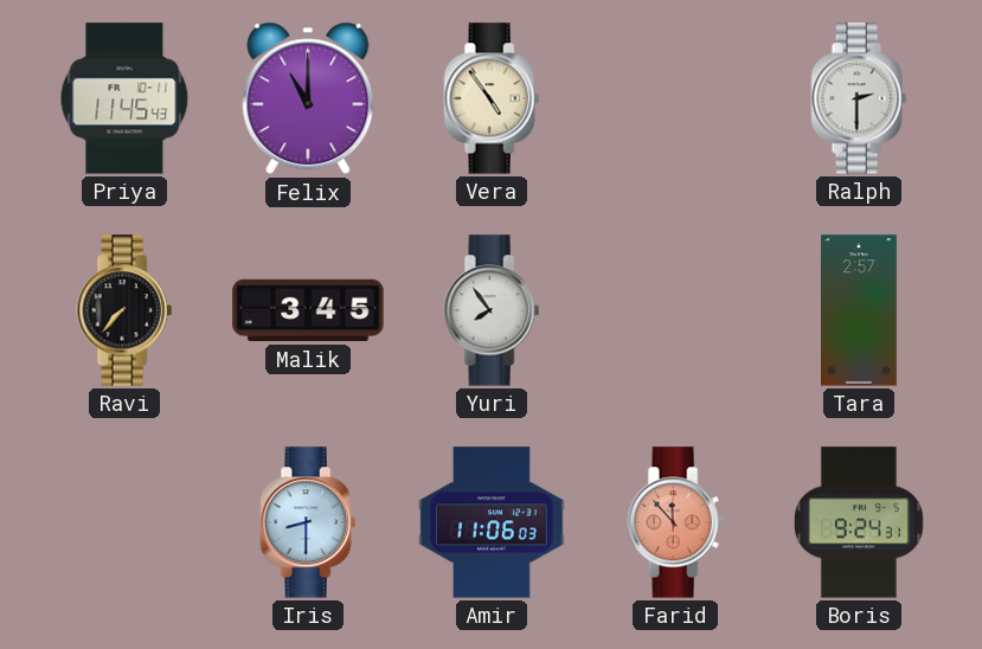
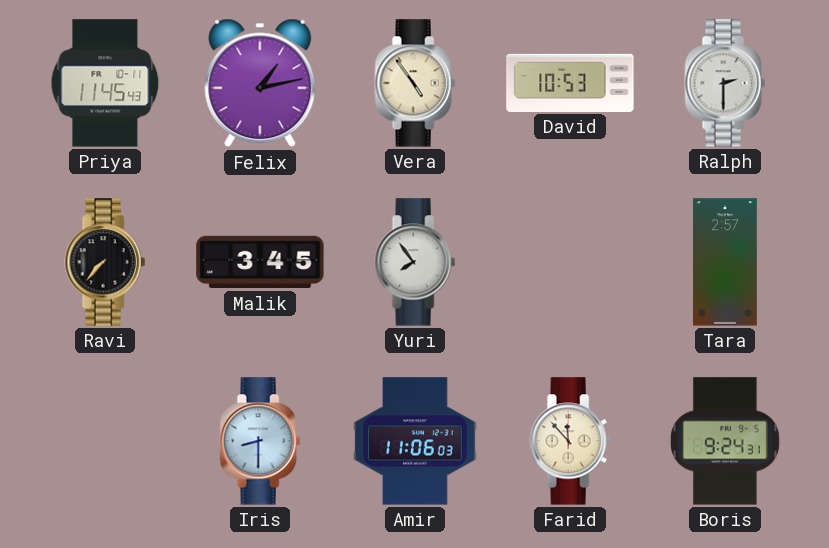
Felix: 11:00 -> 1:13
David: none -> 10:53
Farid dial: salmon -> cream
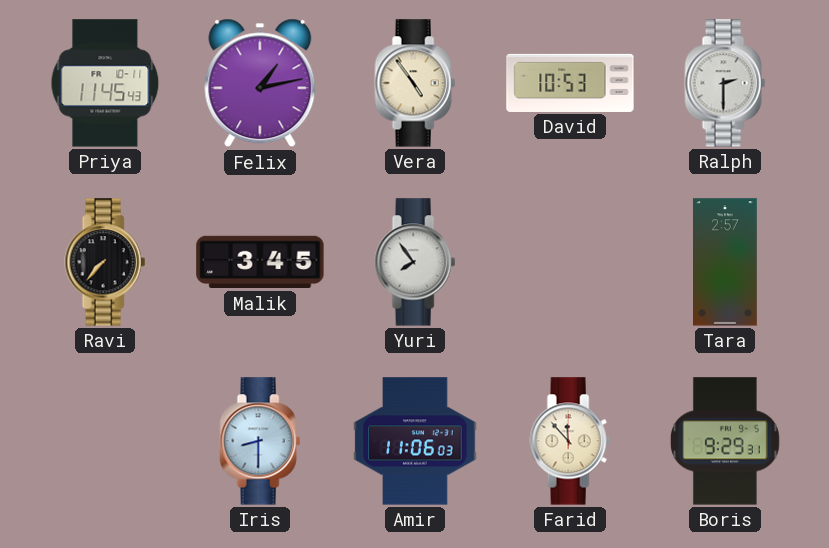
Boris: 9:24 -> 9:29
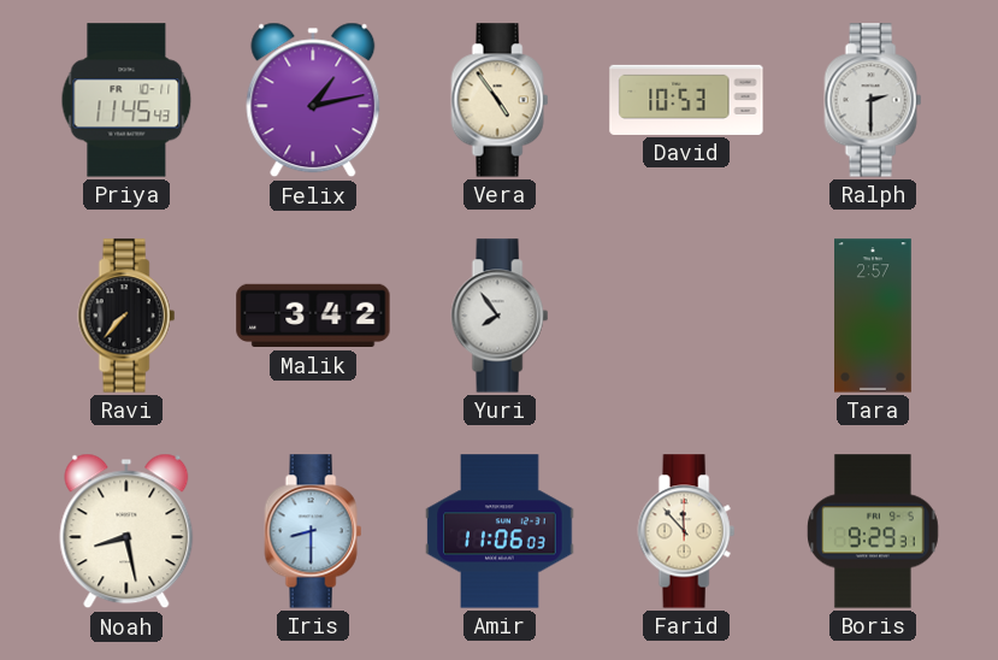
Malik: 3:45 -> 3:42
Noah: none -> 8:28
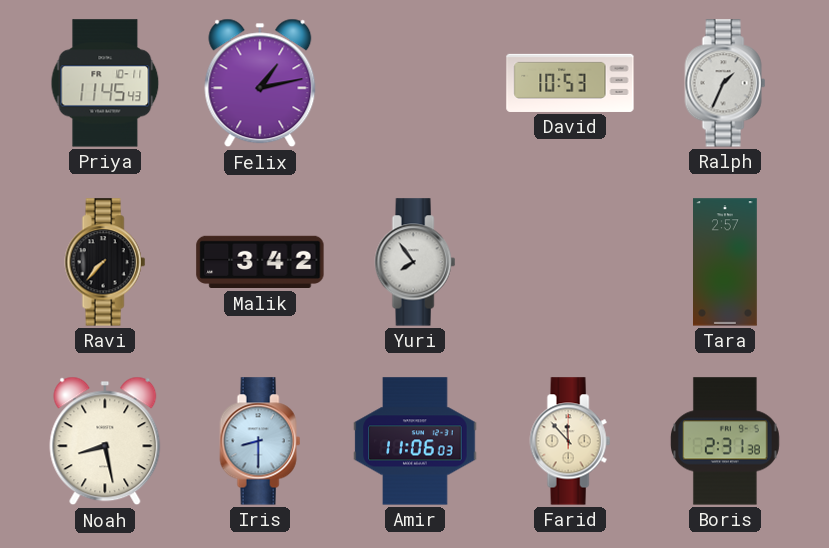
Vera: 4:54 -> none
Ralph: 2:30 -> 1:34
Boris: 9:29 -> 2:31
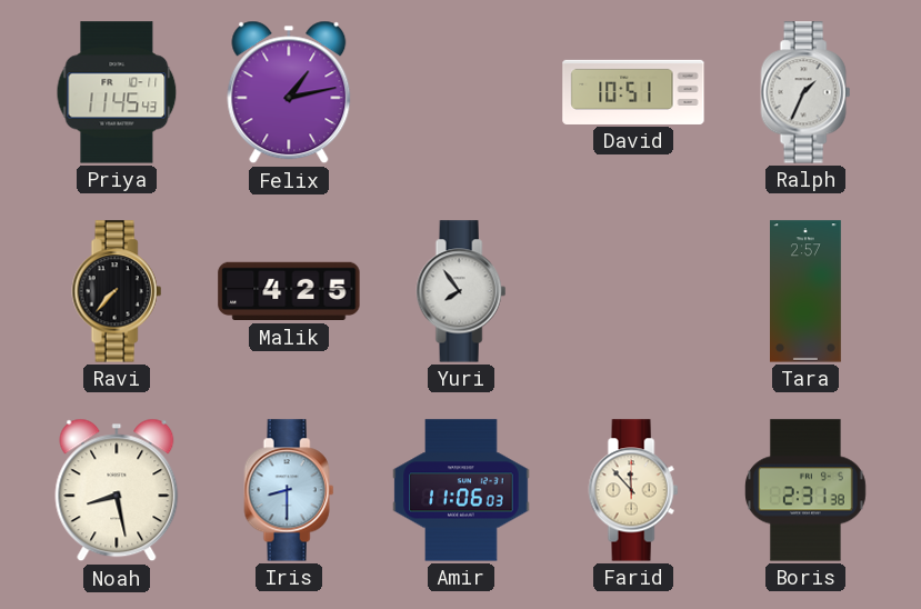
David: 10:53 -> 10:51
Malik: 3:42 -> 4:25
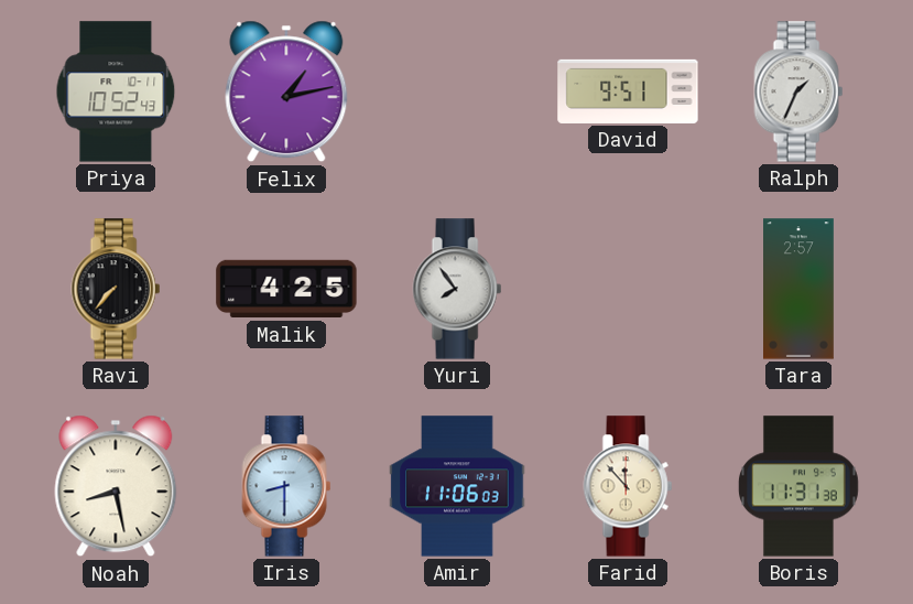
Priya: 11:45 -> 10:52
David: 10:51 -> 9:51
Boris: 2:31 -> 11:31
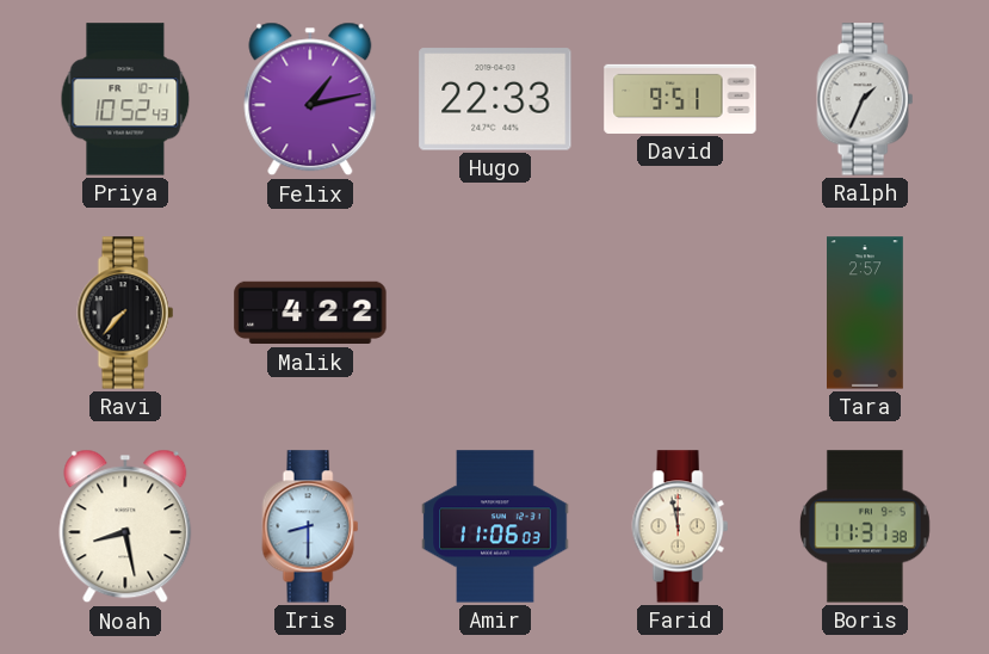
Hugo: none -> 22:33
Malik: 4:25 -> 4:22
Yuri: 7:54 -> none
Farid: 11:53 -> 11:58
